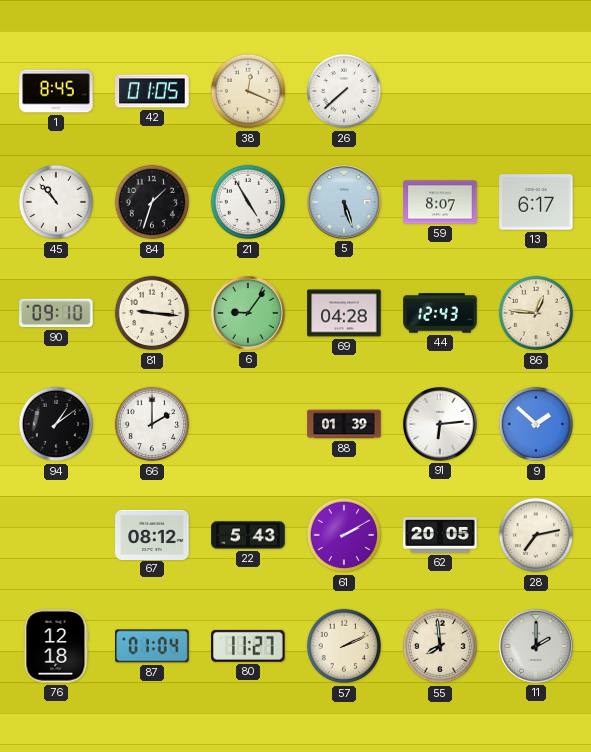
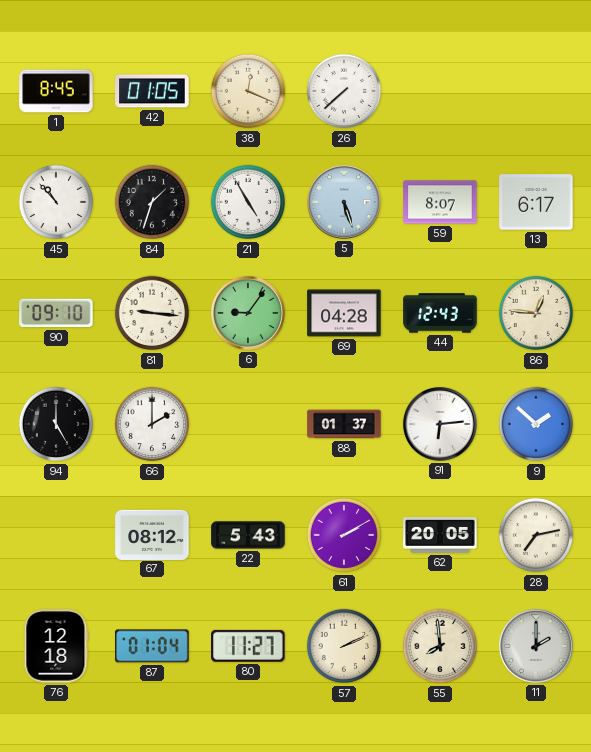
94: 1:09 -> 5:00
88: 01:39 -> 01:37
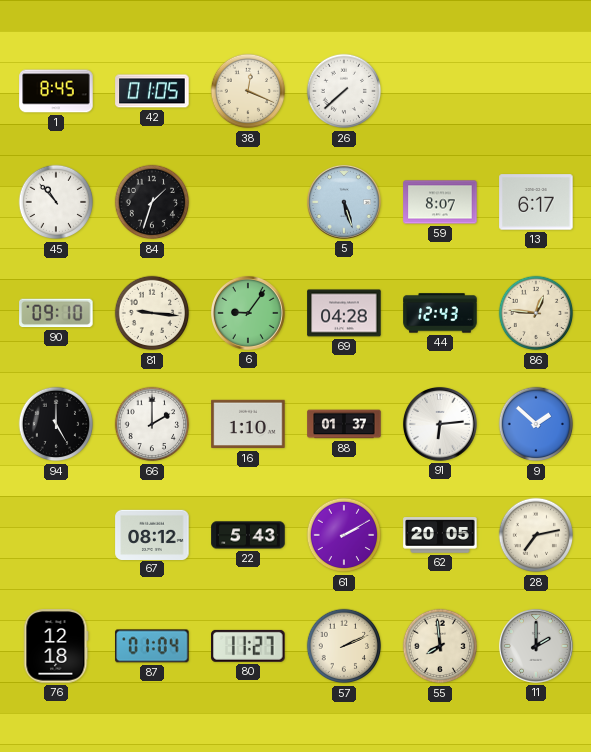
21: 4:55 -> none
16: none -> 1:10
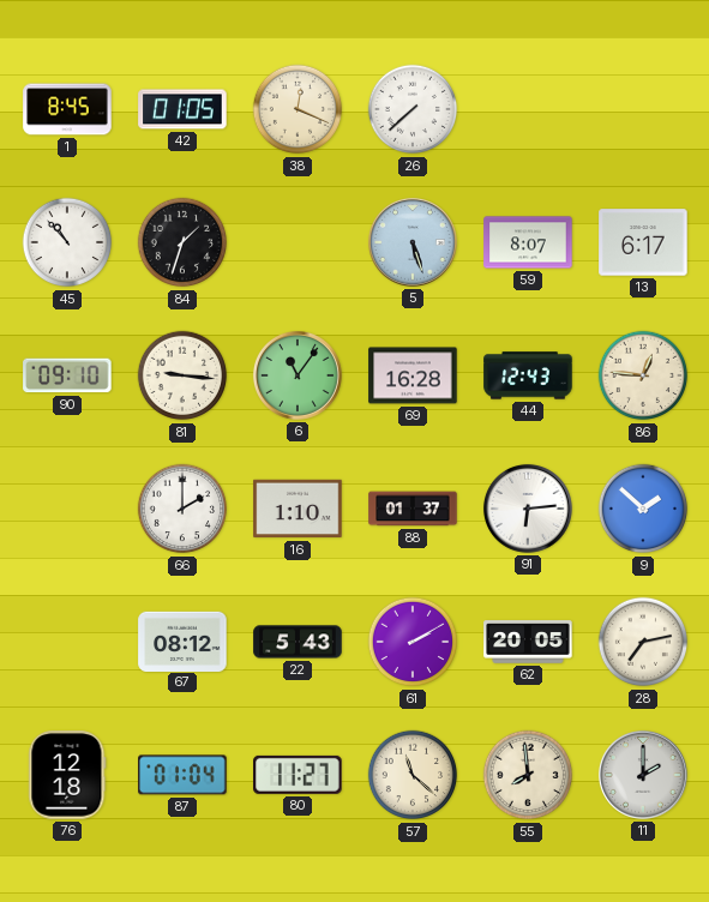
6: 9:06 -> 11:06
69: 04:28 -> 16:28
94: 5:00 -> none
57: 2:11 -> 11:22
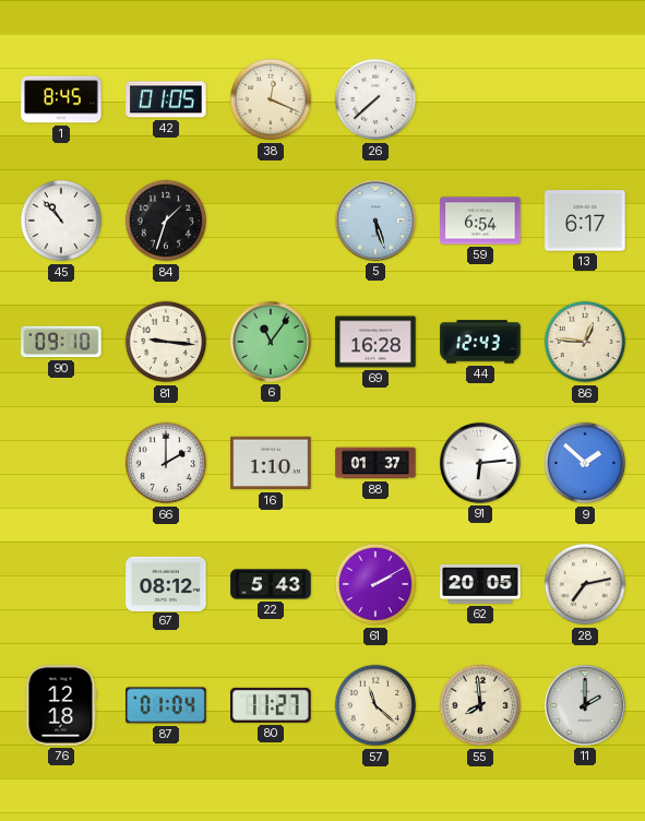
59: 8:07 -> 6:54
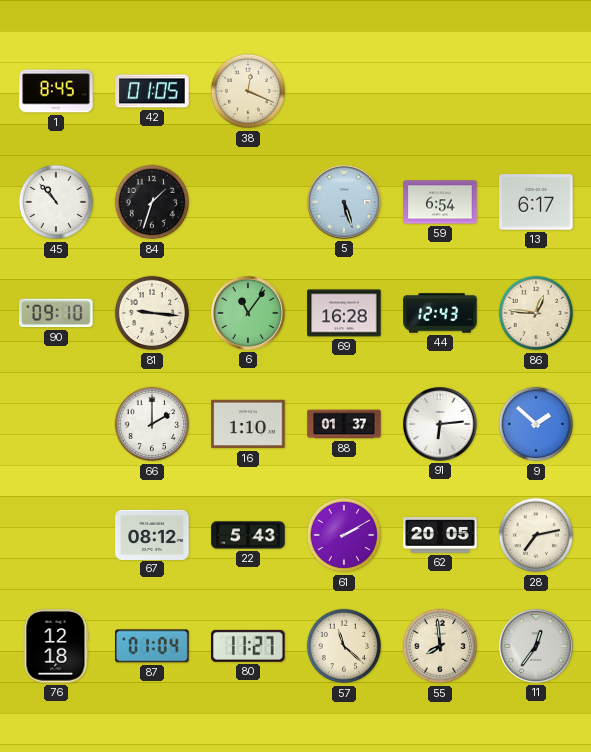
26: 7:38 -> none
11: 2:00 -> 12:36
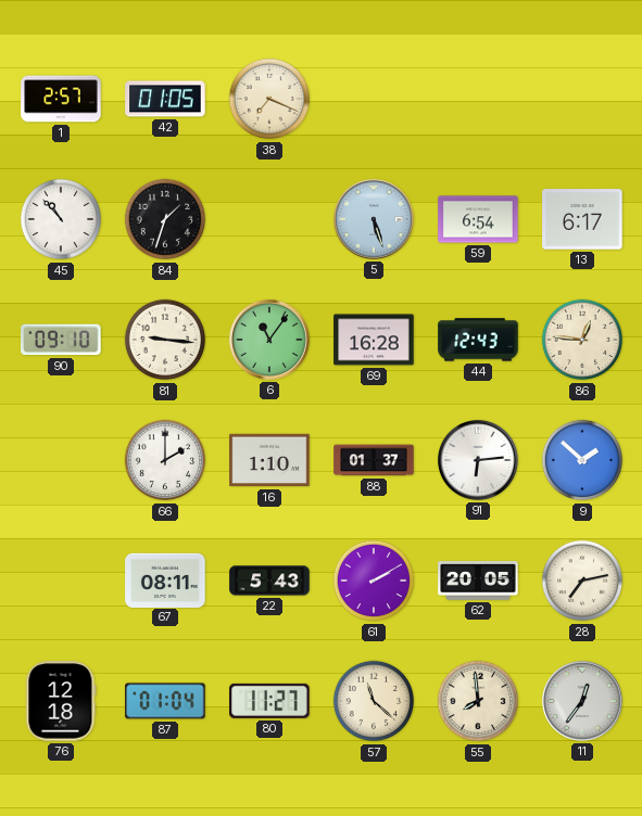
1: 8:45 -> 2:57
38: 12:19 -> 7:19
67: 08:12 -> 08:11
